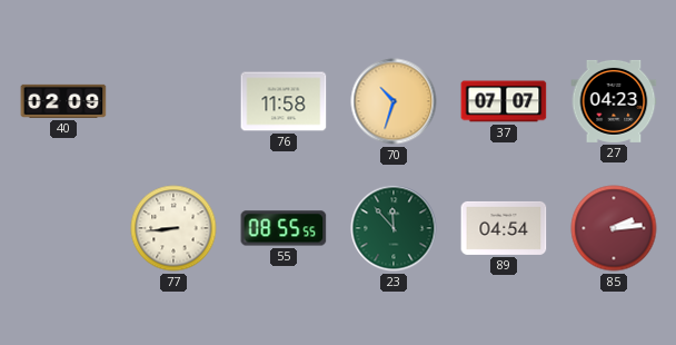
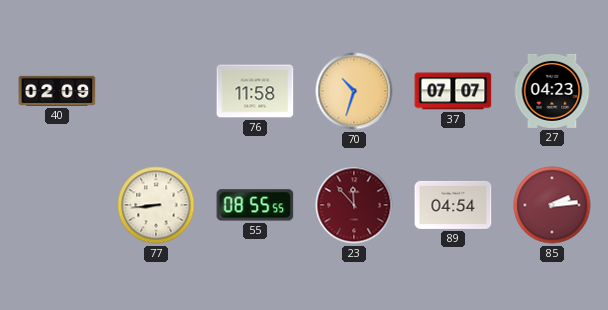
23 dial: green -> burgundy
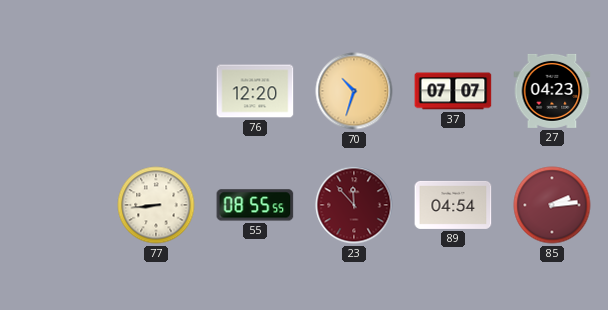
40: 02:09 -> none
76: 11:58 -> 12:20
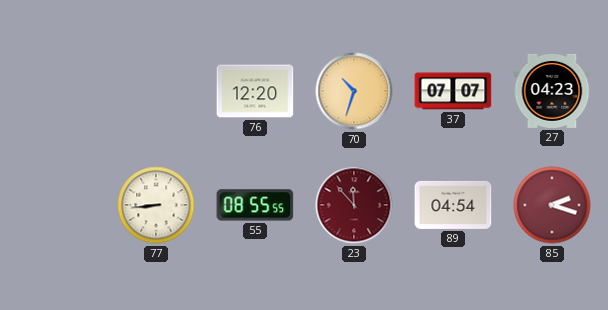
85: 2:14 -> 2:18
